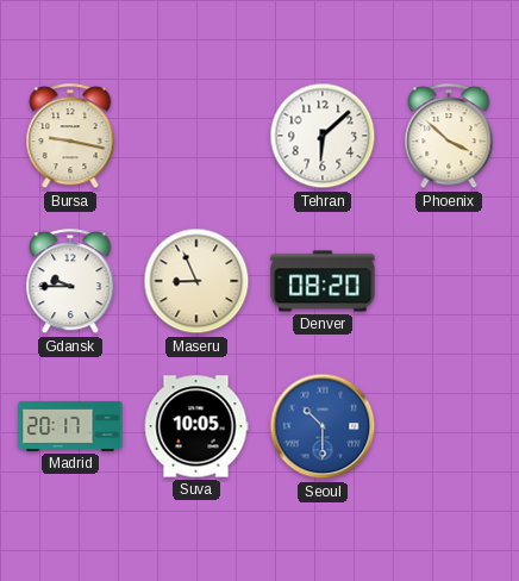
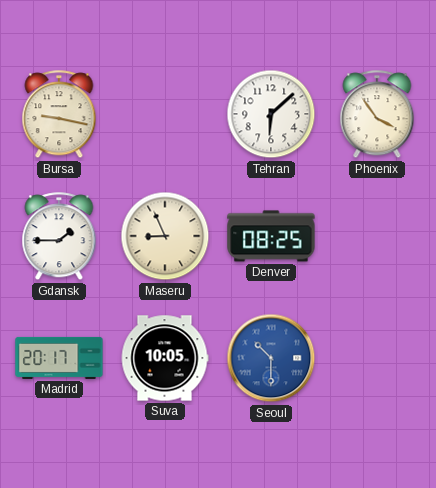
Phoenix: 3:52 -> 3:54
Gdansk: 9:45 -> 1:45
Denver: 08:20 -> 08:25
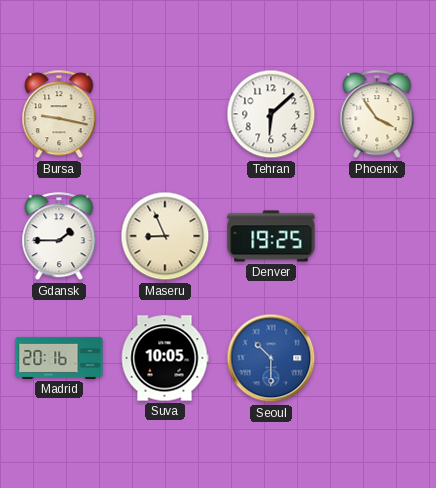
Denver: 08:25 -> 19:25
Madrid: 20:17 -> 20:16
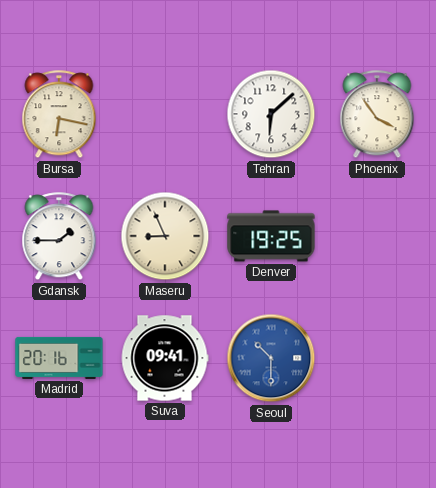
Bursa: 9:17 -> 6:17
Suva: 10:05 -> 09:41
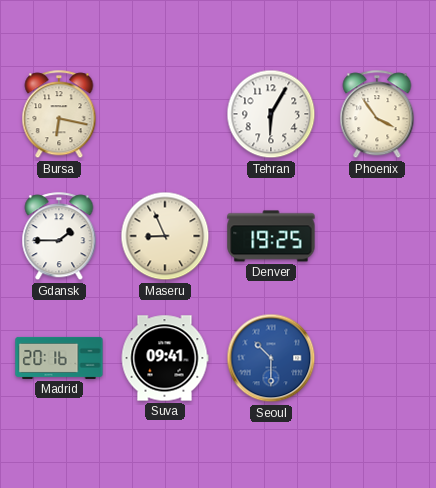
Tehran: 6:08 -> 6:05
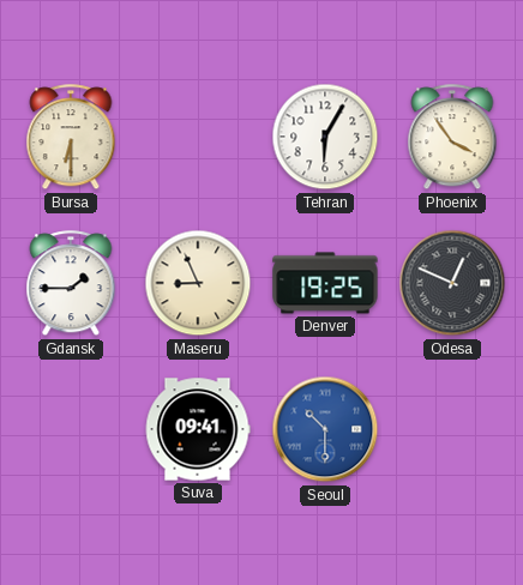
Bursa: 6:17 -> 6:30
Odesa: none -> 12:49
Madrid: 20:16 -> none
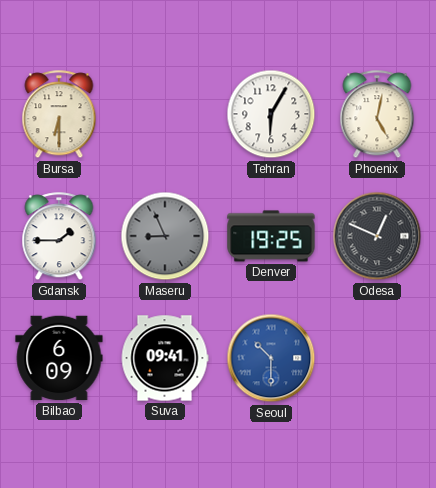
Phoenix: 3:54 -> 5:02
Maseru dial: cream -> grey
Bilbao: none -> 6:09
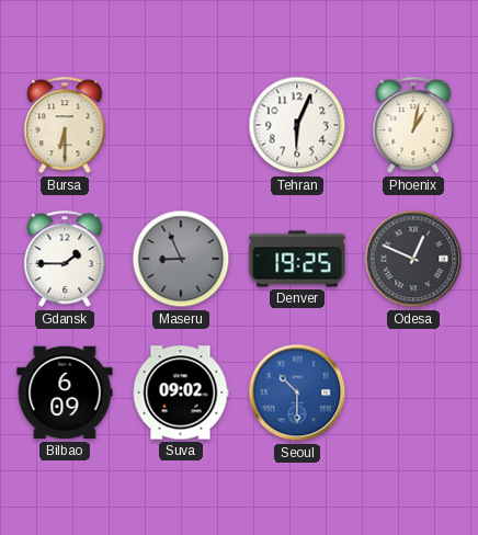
Tehran: 6:05 -> 6:04
Phoenix: 5:02 -> 1:02
Suva: 09:41 -> 09:02
